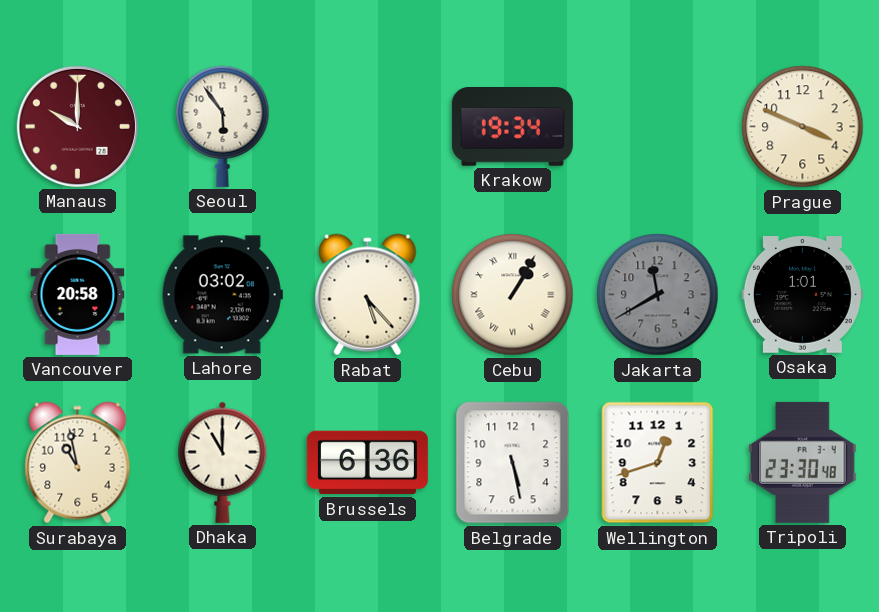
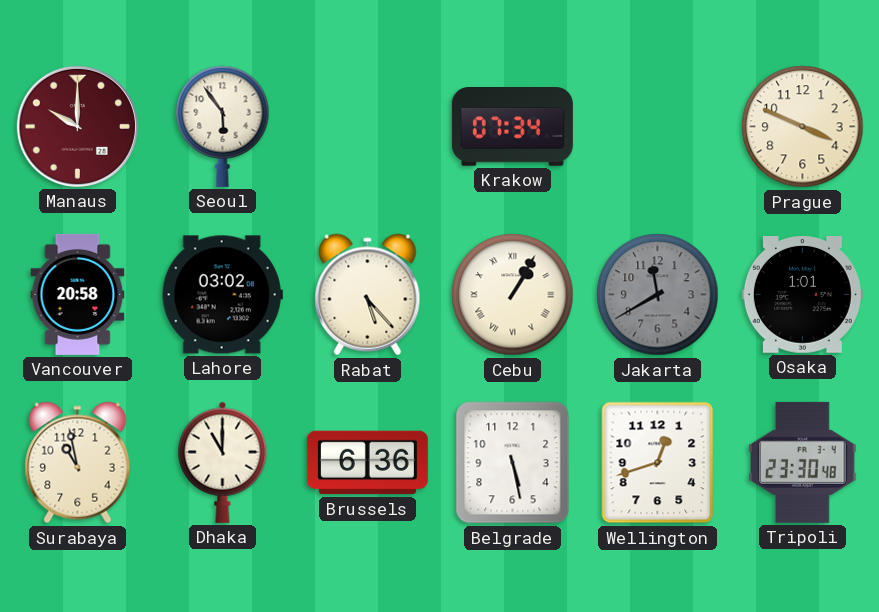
Krakow: 19:34 -> 07:34
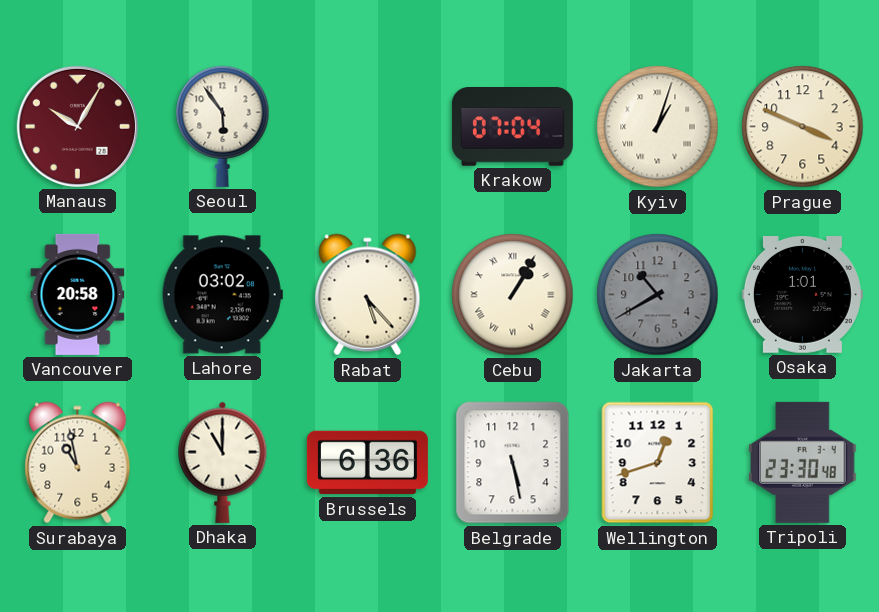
Manaus: 10:00 -> 10:05
Krakow: 07:34 -> 07:04
Kyiv: none -> 1:03
Jakarta: 11:40 -> 10:40
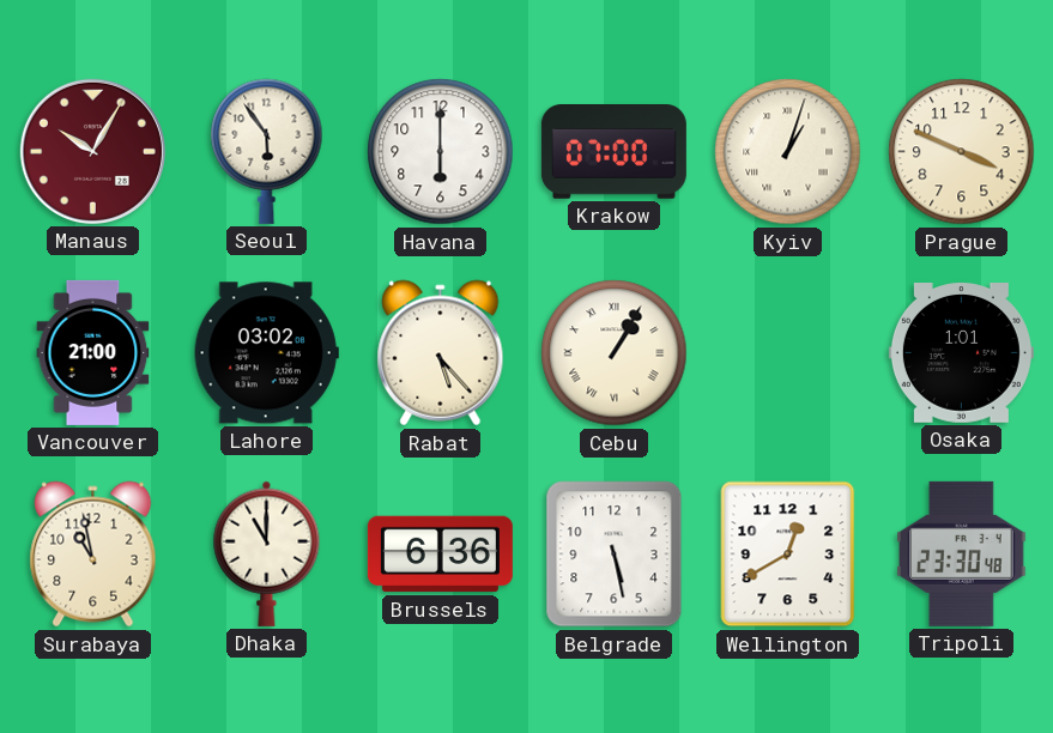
Havana: none -> 6:00
Krakow: 07:04 -> 07:00
Vancouver: 20:58 -> 21:00
Jakarta: 10:40 -> none
Wellington: 12:42 -> 12:40
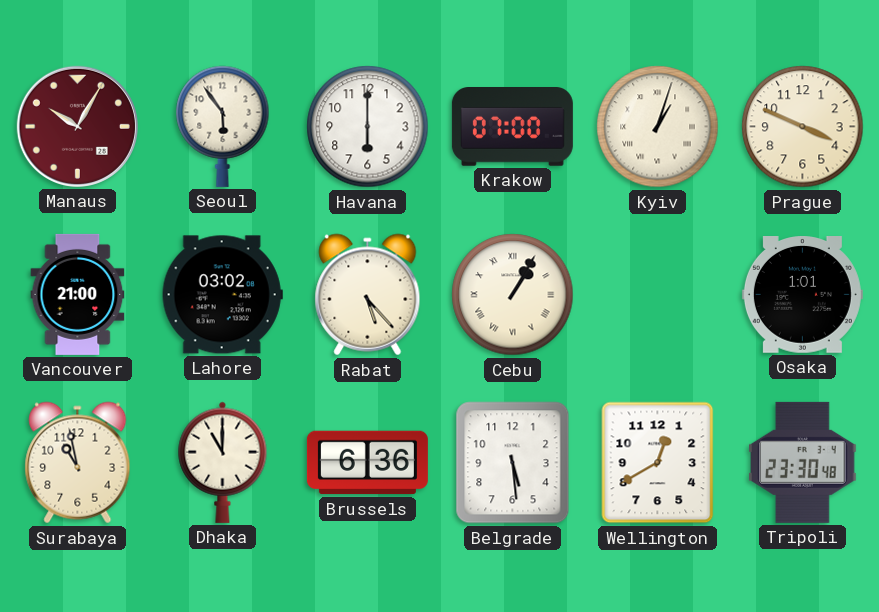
Belgrade: 5:28 -> 5:29
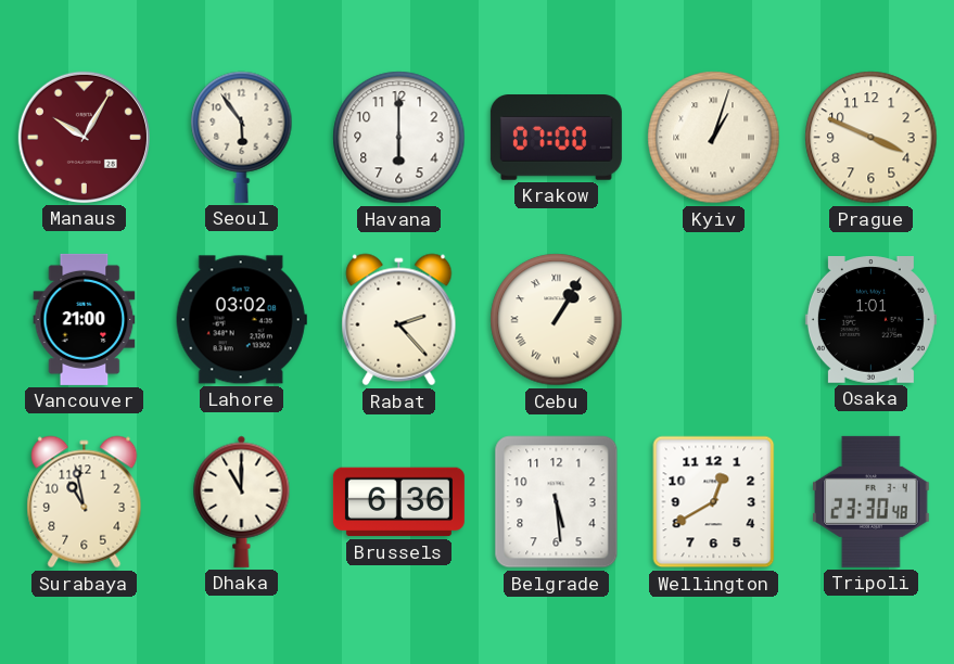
Rabat: 5:23 -> 2:23
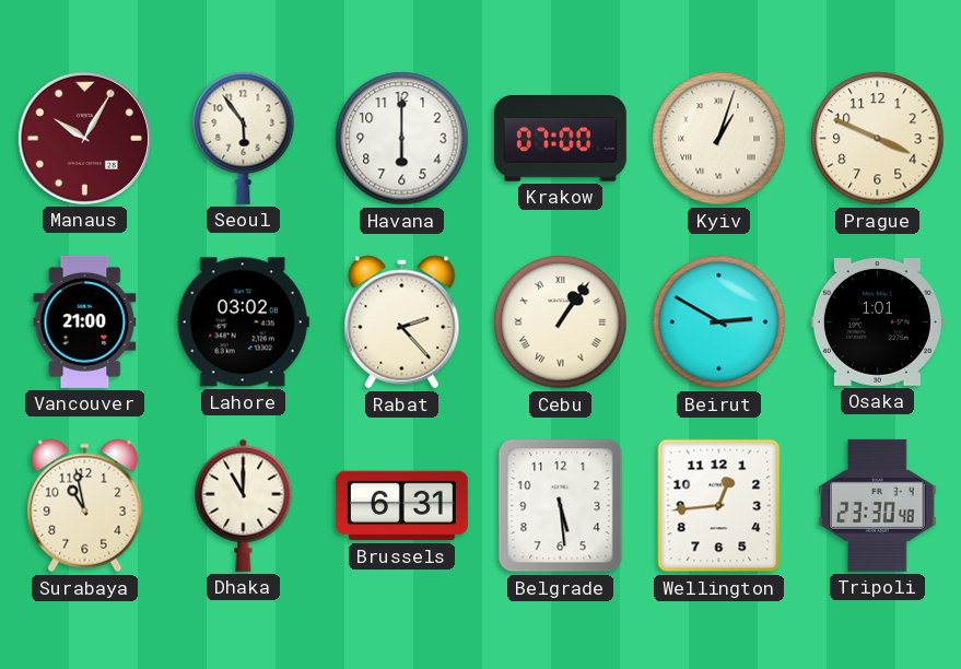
Cebu: 1:05 -> 1:06
Beirut: none -> 2:50
Brussels: 6:36 -> 6:31
Wellington: 12:40 -> 12:44
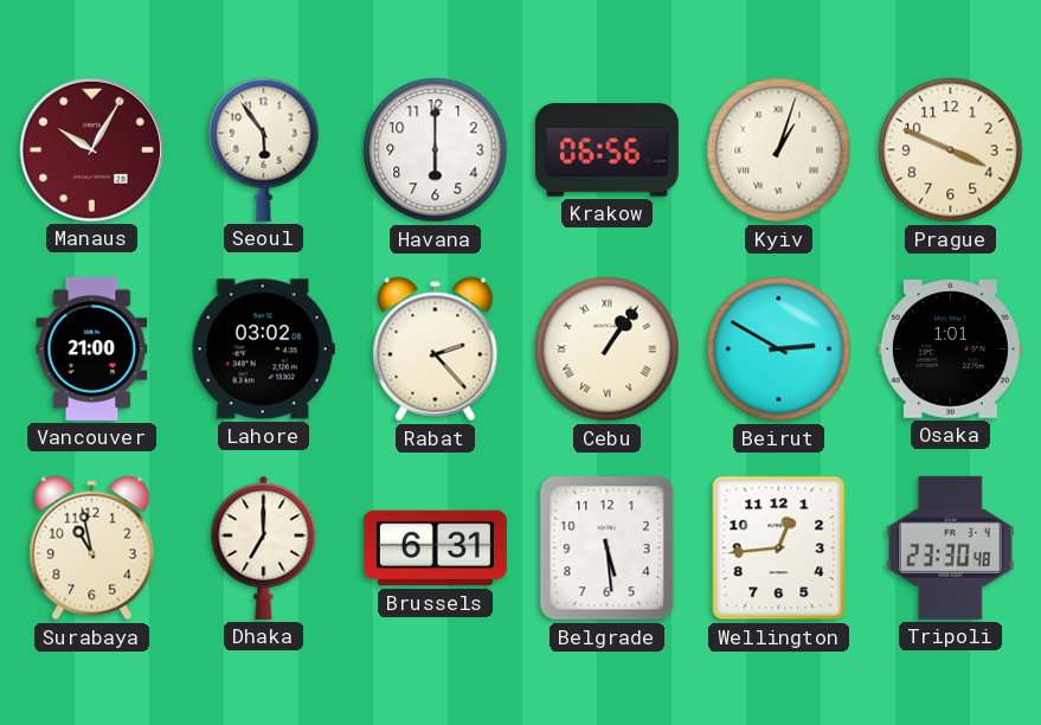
Krakow: 07:00 -> 06:56
Dhaka: 11:00 -> 7:00
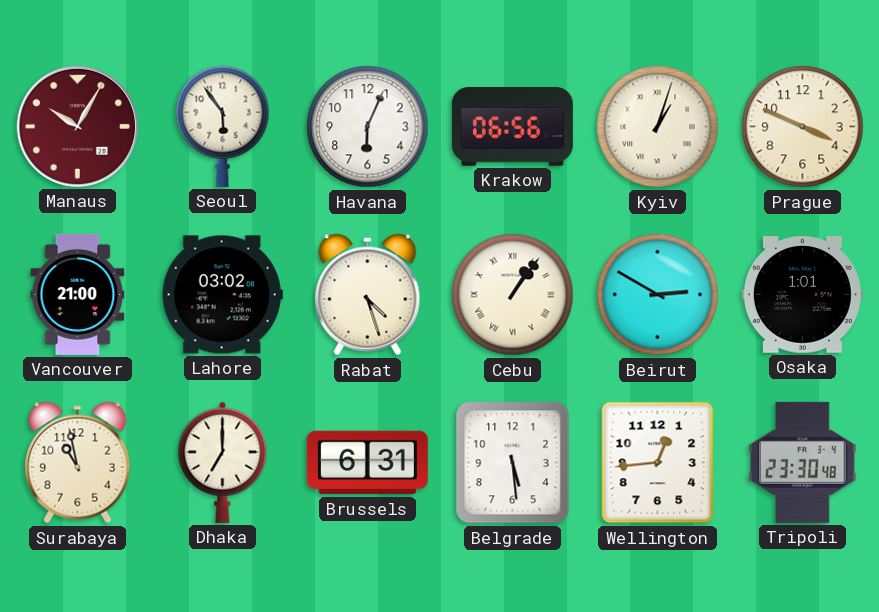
Havana: 6:00 -> 6:04
Rabat: 2:23 -> 4:27
